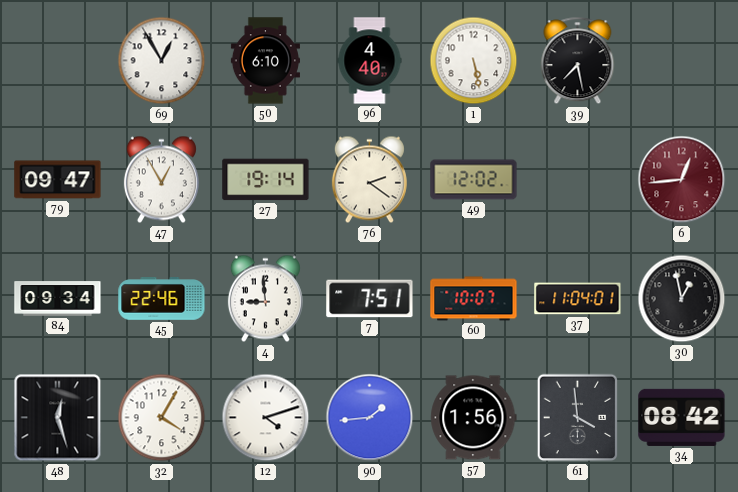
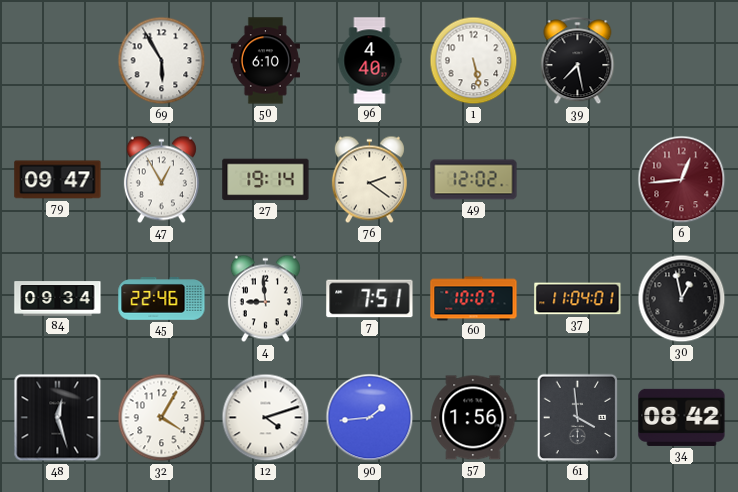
69: 12:55 -> 5:55
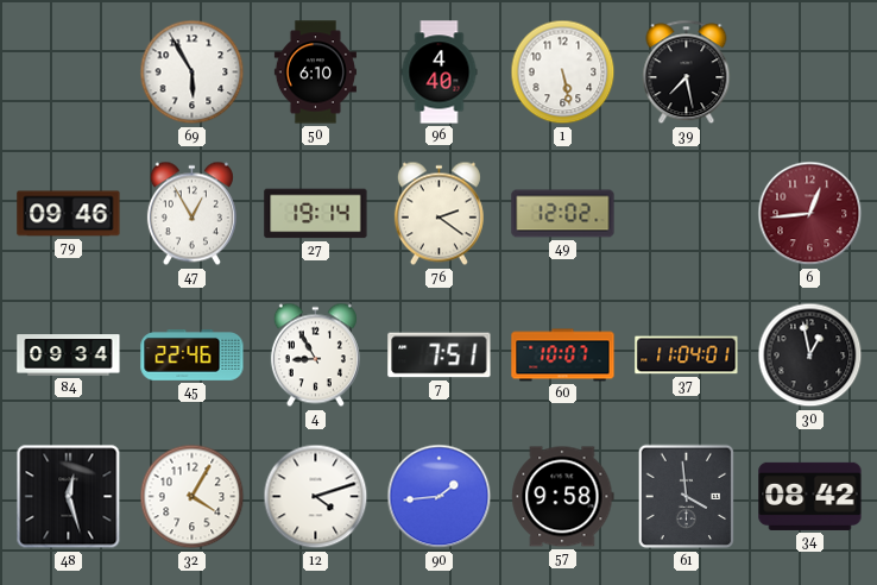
79: 09:47 -> 09:46
4: 8:59 -> 8:55
57: 1:56 -> 9:58
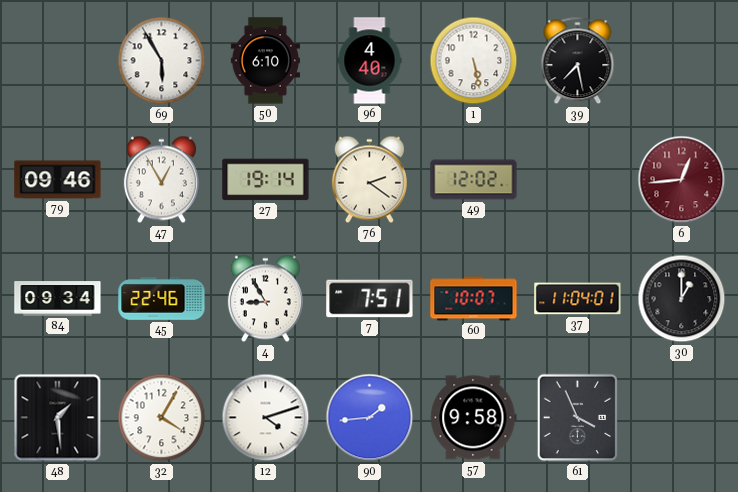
30: 12:58 -> 1:00
48: 12:27 -> 1:29
61: 3:59 -> 3:56
34: 08:42 -> none
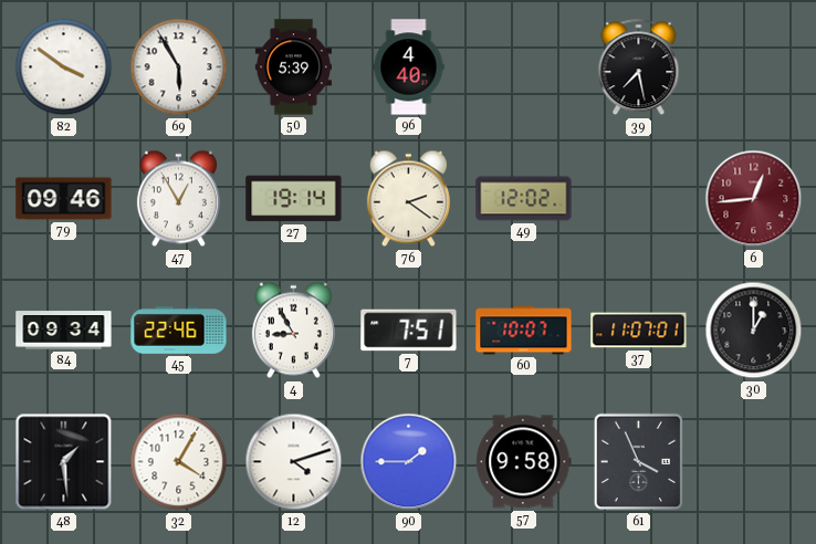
82: none -> 3:51
50: 6:10 -> 5:39
1: 5:28 -> none
37: 11:04 -> 11:07
90: 1:44 -> 1:45
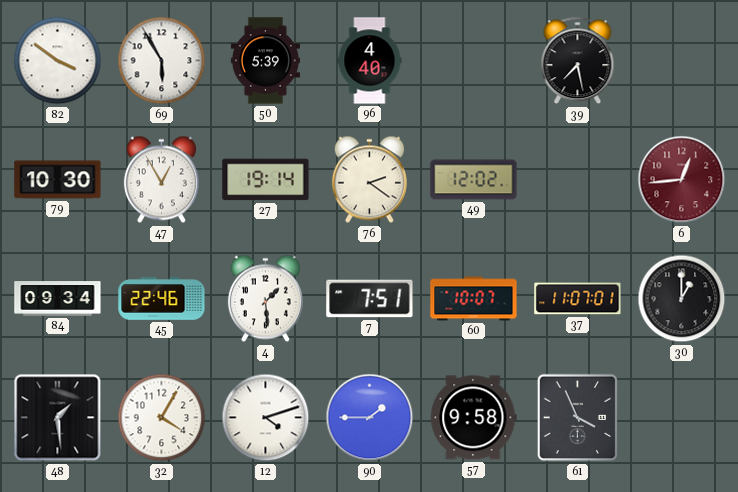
79: 09:46 -> 10:30
4: 8:55 -> 1:29
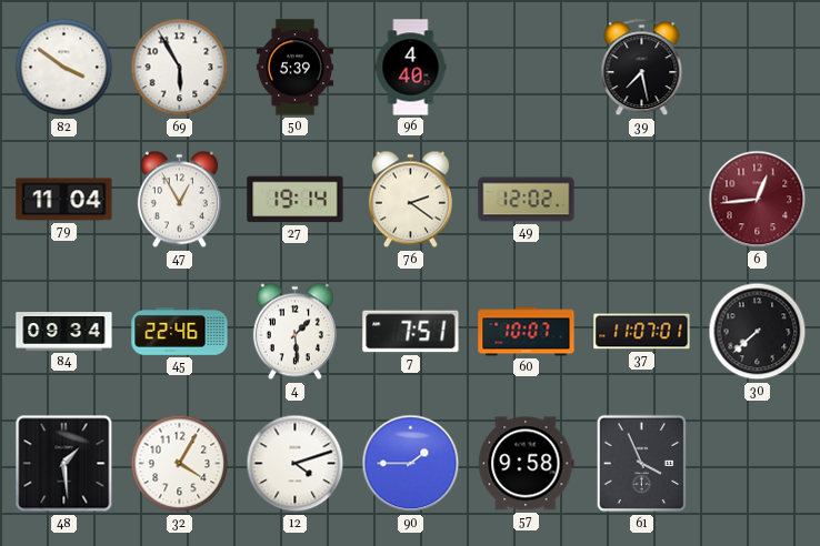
79: 10:30 -> 11:04
30: 1:00 -> 7:38
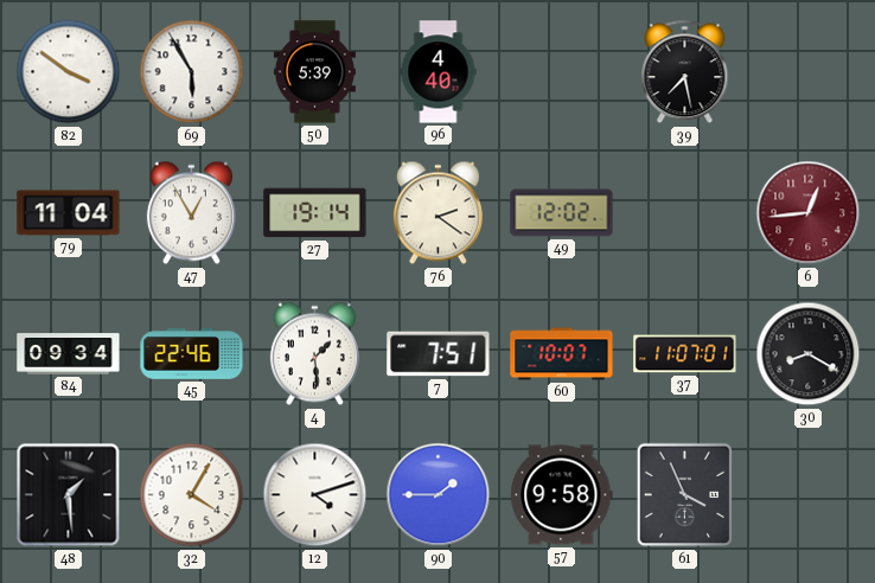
30: 7:38 -> 8:20
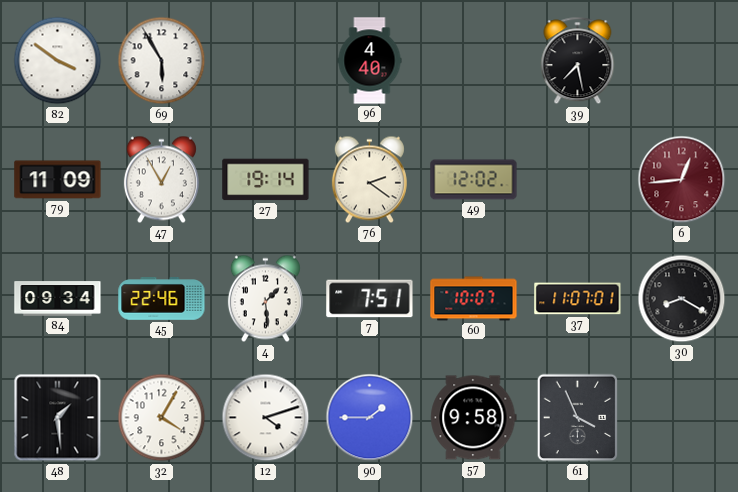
50: 5:39 -> none
79: 11:04 -> 11:09
